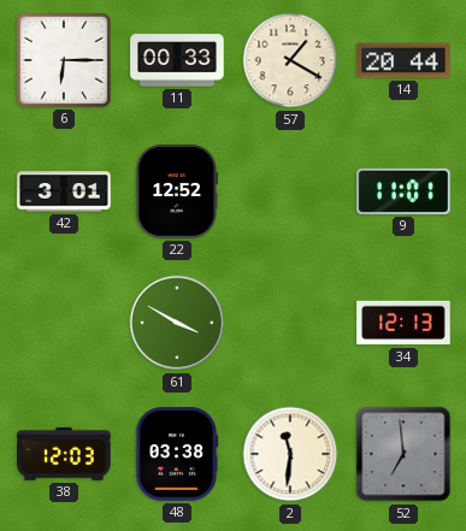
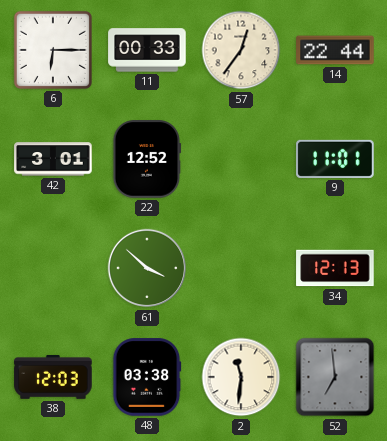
57: 1:20 -> 12:36
14: 20:44 -> 22:44
61: 3:50 -> 3:52
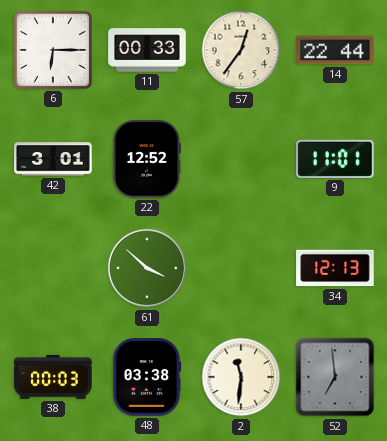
38: 12:03 -> 00:03
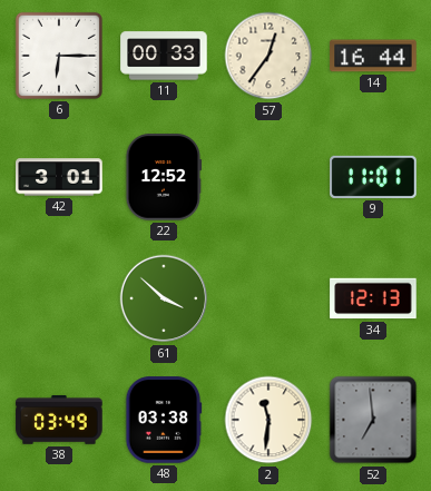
14: 22:44 -> 16:44
38: 00:03 -> 03:49
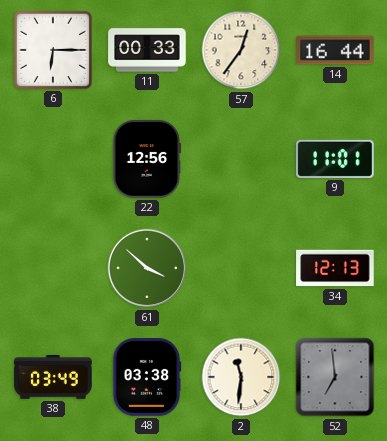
42: 3:01 -> none
22: 12:52 -> 12:56
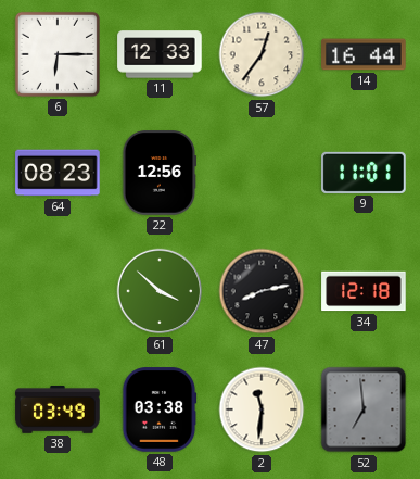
11: 00:33 -> 12:33
64: none -> 08:23
47: none -> 8:13
34: 12:13 -> 12:18
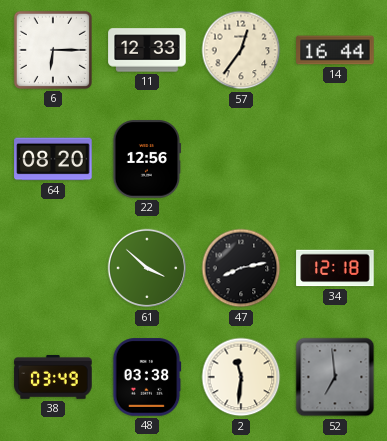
64: 08:23 -> 08:20
9: 11:01 -> none
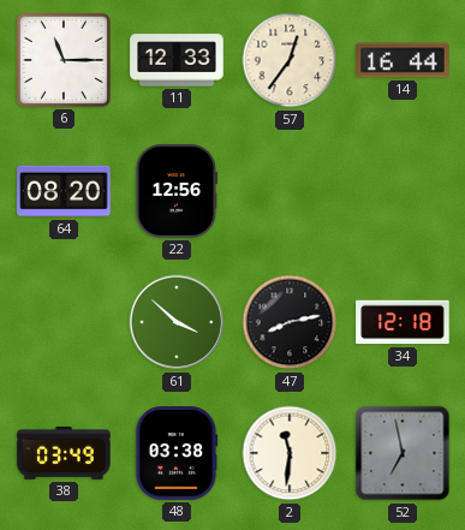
6: 6:15 -> 11:15
52: 6:59 -> 6:58
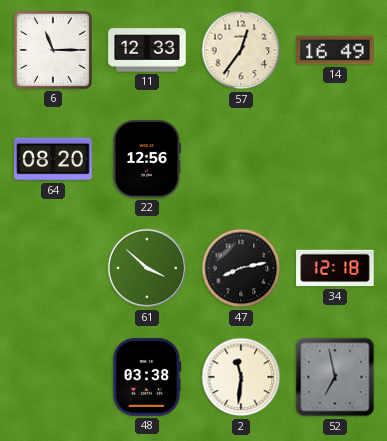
14: 16:44 -> 16:49
38: 03:49 -> none
